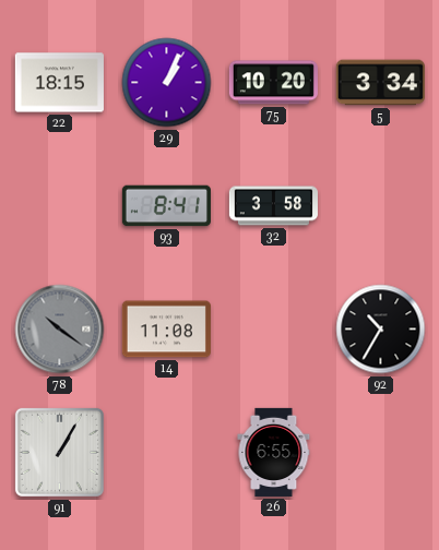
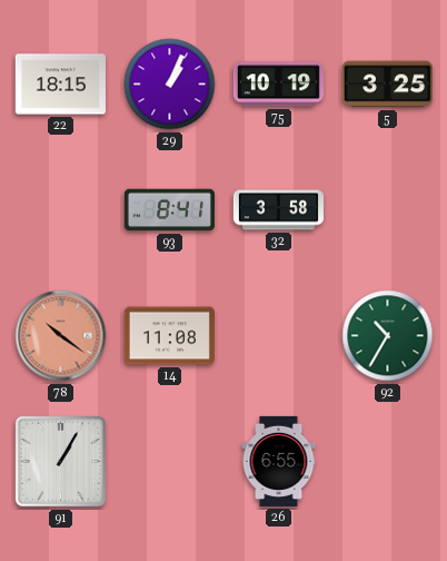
75: 10:20 -> 10:19
5: 3:34 -> 3:25
78 dial: grey -> salmon
92 dial: black -> green
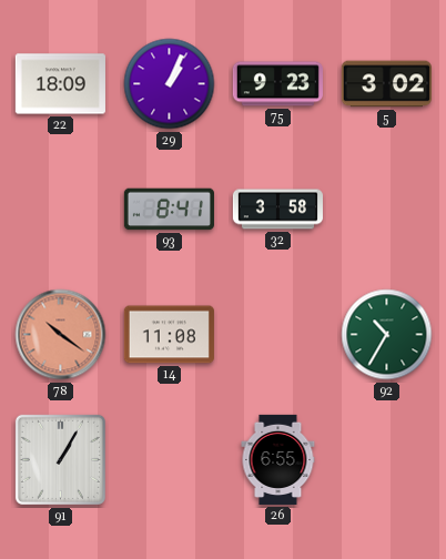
22: 18:15 -> 18:09
75: 10:19 -> 9:23
5: 3:25 -> 3:02
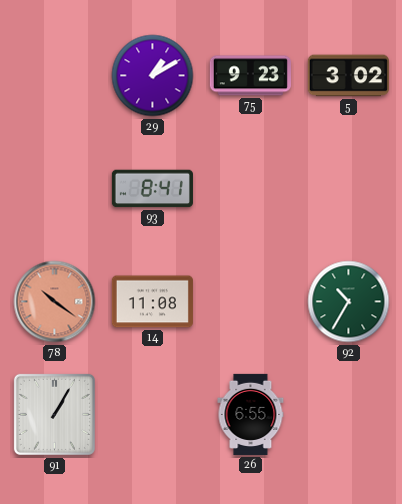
22: 18:09 -> none
29: 1:04 -> 1:10
32: 3:58 -> none
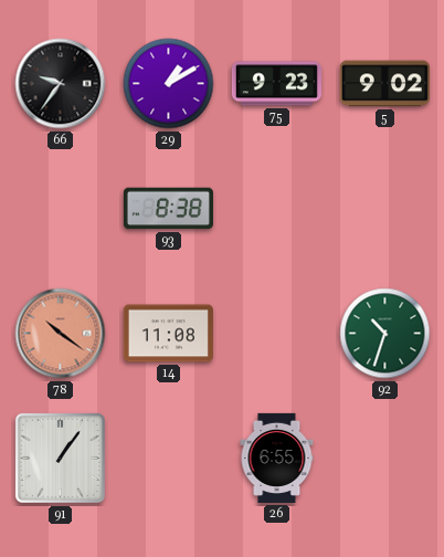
66: none -> 9:36
5: 3:02 -> 9:02
93: 8:41 -> 8:38
92: 10:35 -> 10:33
91: 1:05 -> 1:06
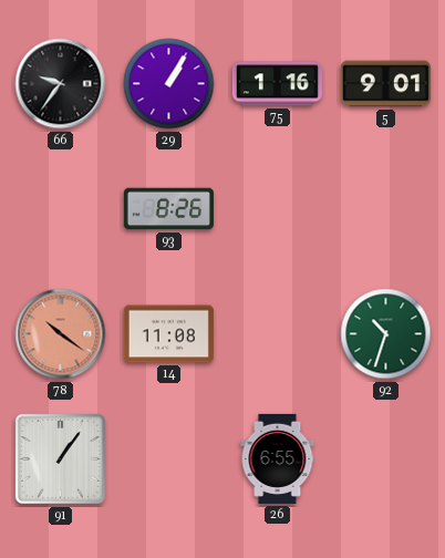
29: 1:10 -> 1:05
75: 9:23 -> 1:16
5: 9:02 -> 9:01
93: 8:38 -> 8:26
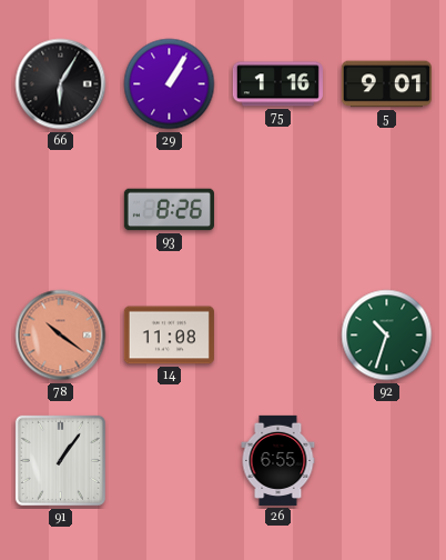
66: 9:36 -> 6:05
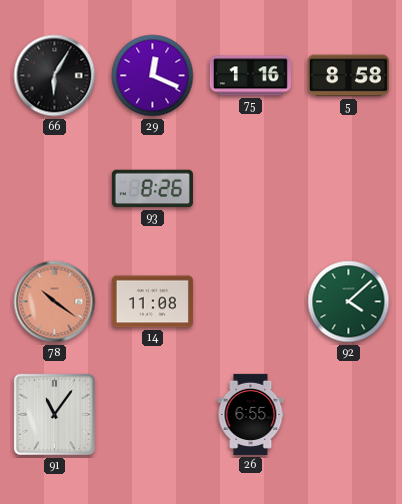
29: 1:05 -> 12:19
5: 9:01 -> 8:58
92: 10:33 -> 4:08
91: 1:06 -> 11:06
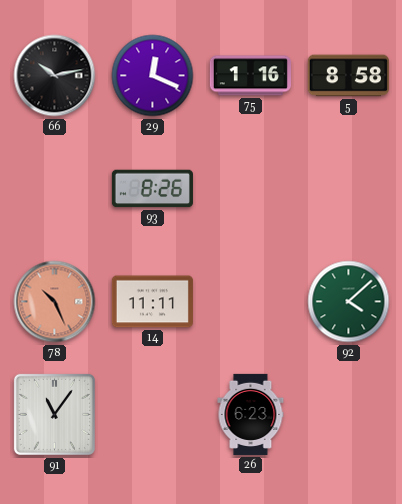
66: 6:05 -> 10:13
78: 10:21 -> 10:26
14: 11:08 -> 11:11
26: 6:55 -> 6:23
